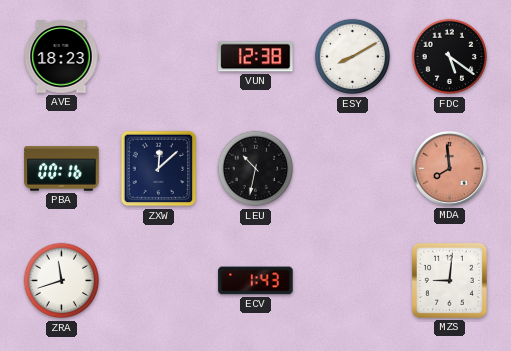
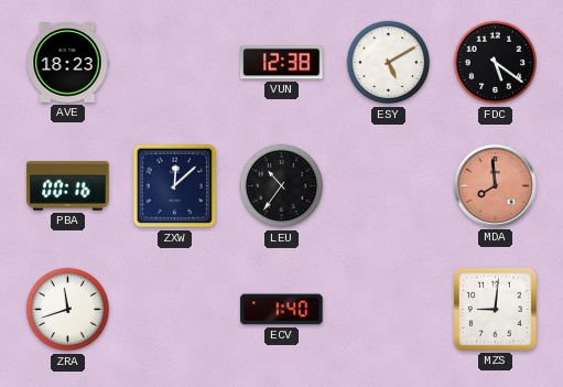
ESY: 8:10 -> 5:10
LEU: 10:32 -> 10:36
ECV: 1:43 -> 1:40
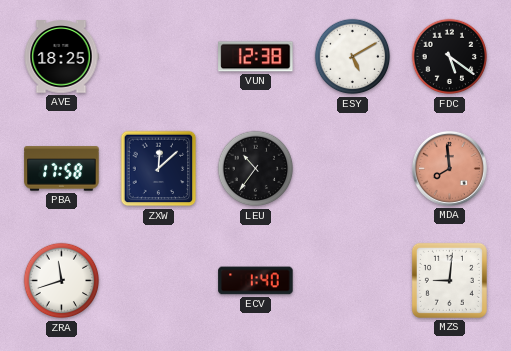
AVE: 18:23 -> 18:25
PBA: 00:16 -> 17:58
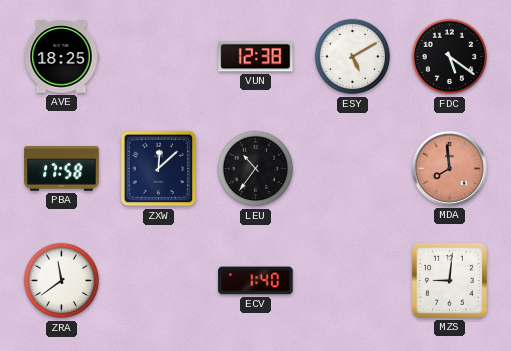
ZRA: 11:42 -> 11:39
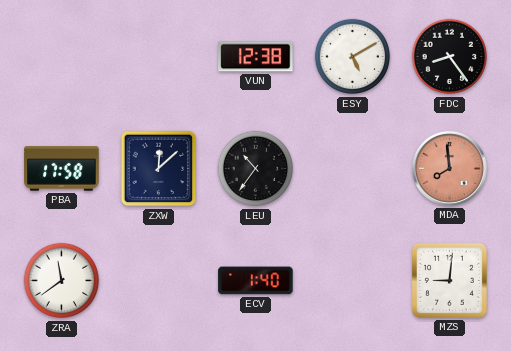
AVE: 18:25 -> none
FDC: 5:21 -> 8:24
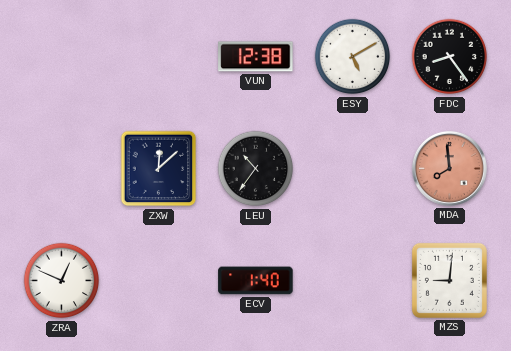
PBA: 17:58 -> none
ZRA: 11:39 -> 12:49
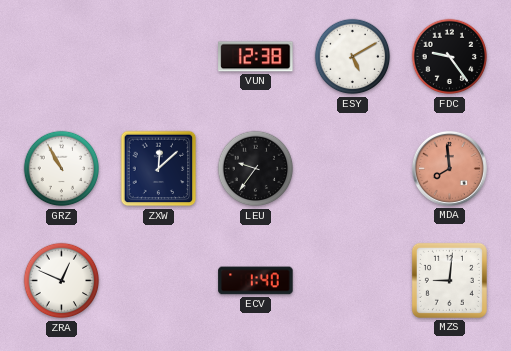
FDC: 8:24 -> 9:24
GRZ: none -> 10:55
LEU: 10:36 -> 9:36
